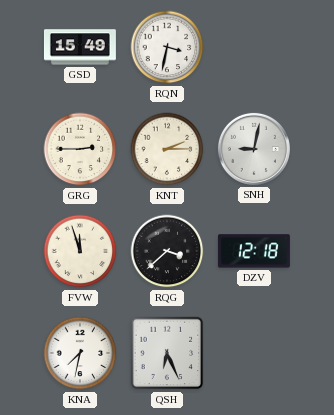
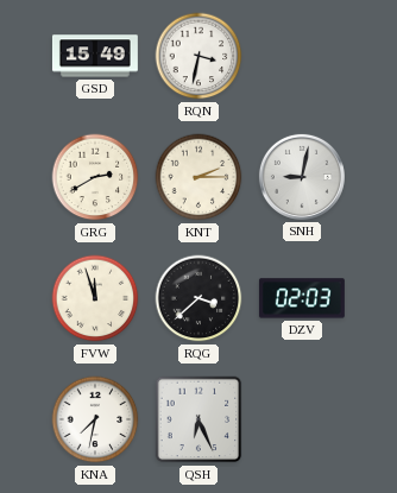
GRG: 2:45 -> 2:40
DZV: 12:18 -> 02:03
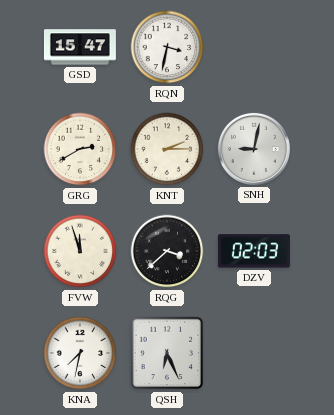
GSD: 15:49 -> 15:47
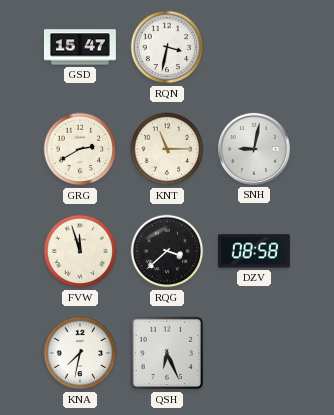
KNT: 2:15 -> 11:15
DZV: 02:03 -> 08:58
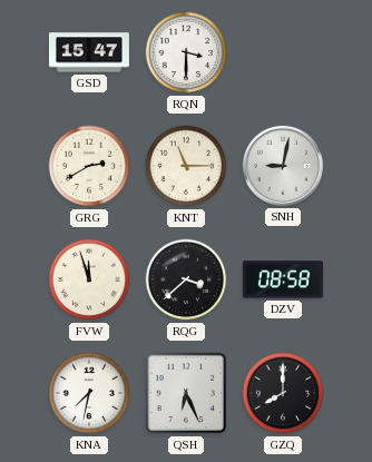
RQN: 3:32 -> 3:30
GZQ: none -> 8:00
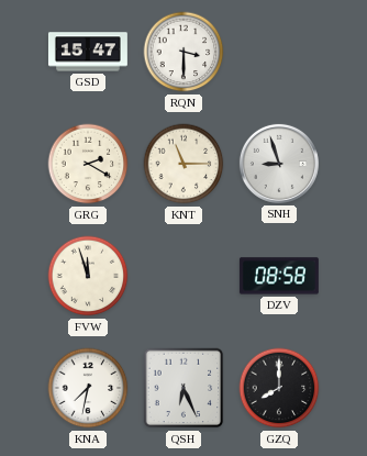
GRG: 2:40 -> 2:20
SNH: 9:02 -> 8:57
RQG: 3:38 -> none
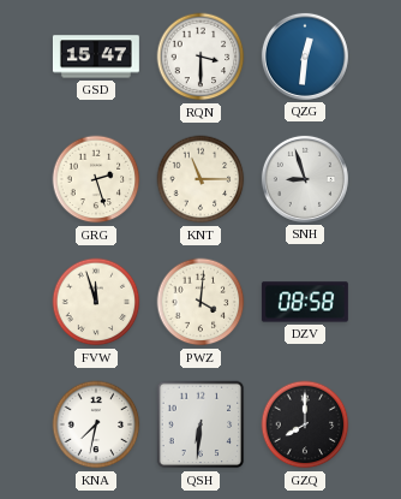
QZG: none -> 12:31
GRG: 2:20 -> 2:27
PWZ: none -> 4:01
QSH: 6:26 -> 6:31
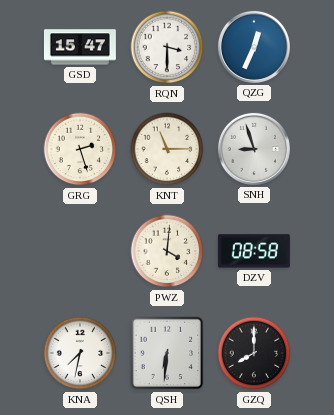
QZG: 12:31 -> 12:34
FVW: 11:57 -> none
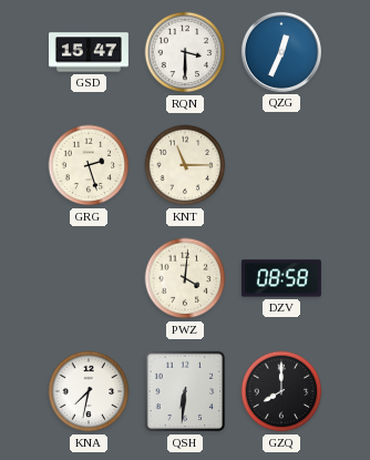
SNH: 8:57 -> none
